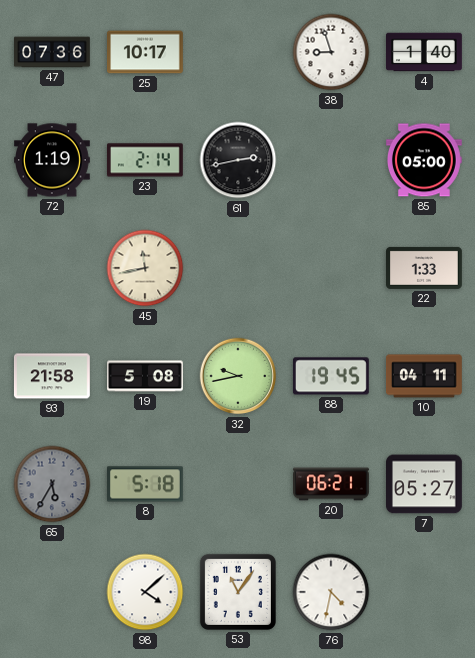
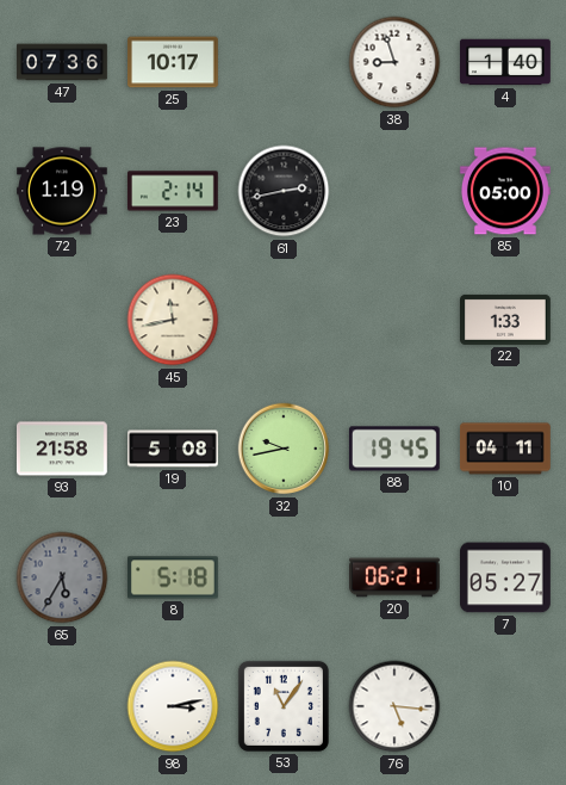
98: 4:08 -> 3:13
76: 4:32 -> 5:16
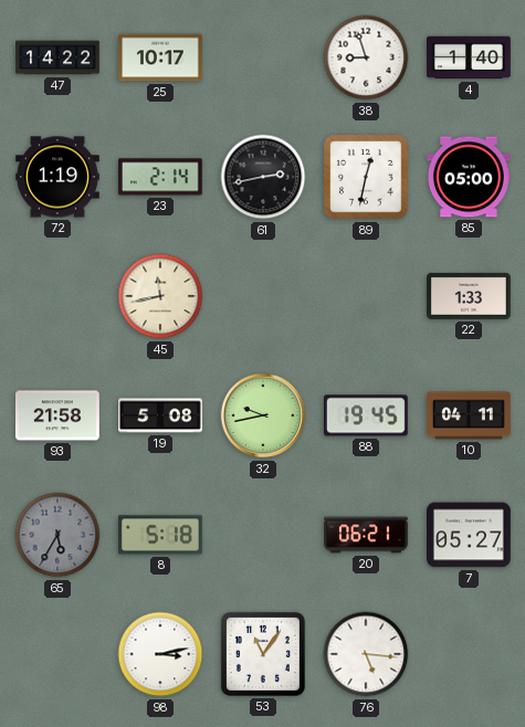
47: 07:36 -> 14:22
89: none -> 12:32
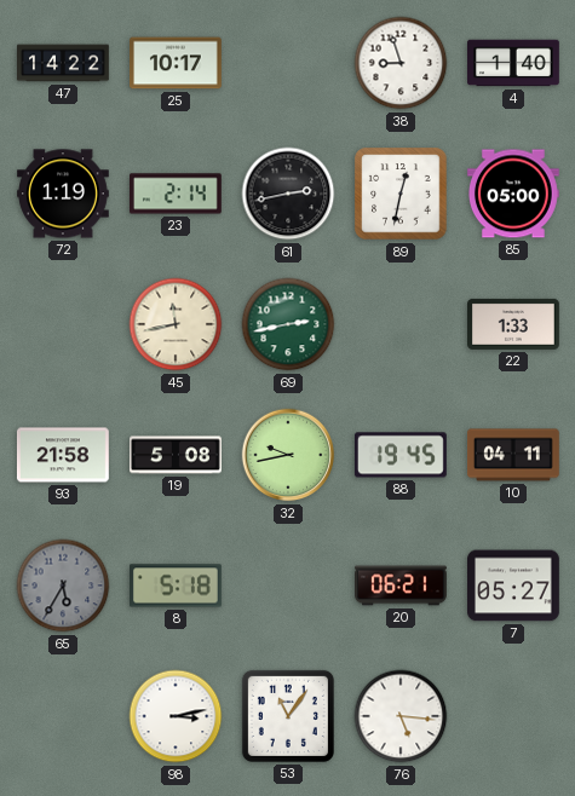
69: none -> 2:43
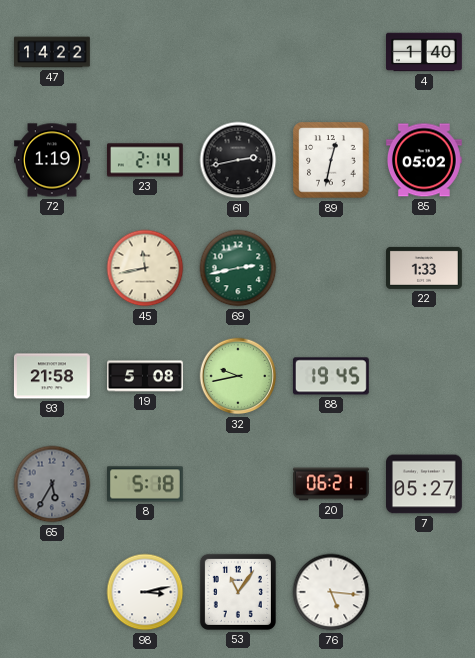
25: 10:17 -> none
38: 8:57 -> none
85: 05:00 -> 05:02
10: 04:11 -> none
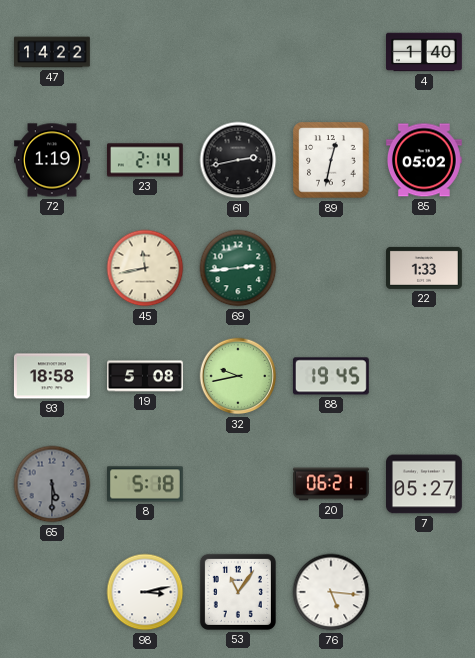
69: 2:43 -> 2:44
93: 21:58 -> 18:58
65: 5:35 -> 5:30
